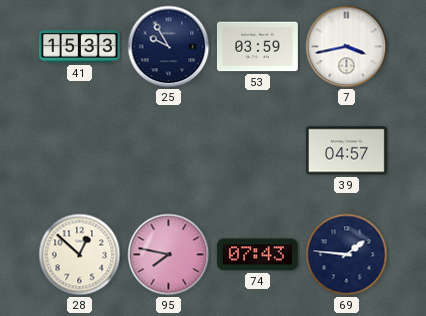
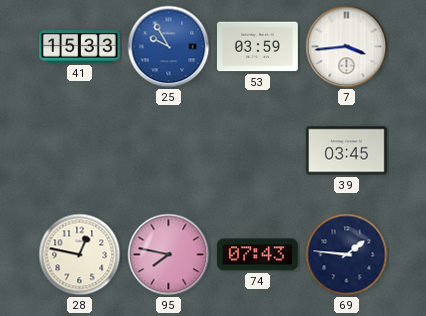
25 dial: navy -> blue
7: 3:43 -> 3:44
39: 04:57 -> 03:45
28: 12:52 -> 12:47
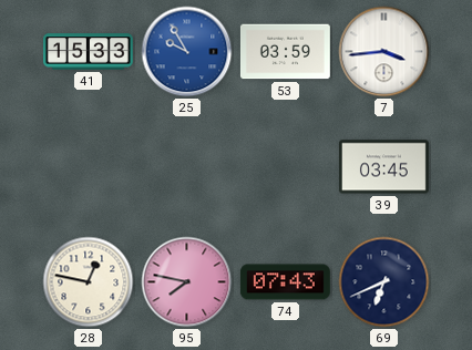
69: 1:46 -> 6:41
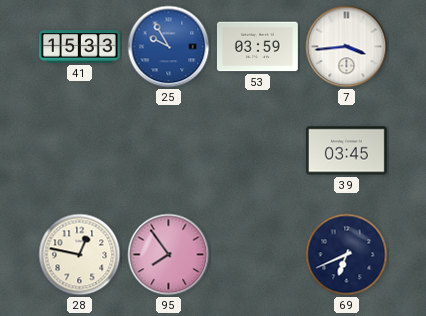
95: 7:47 -> 7:54
74: 07:43 -> none
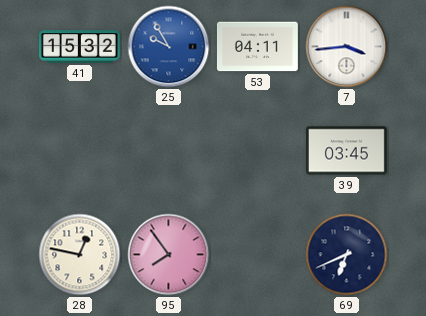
41: 15:33 -> 15:32
53: 03:59 -> 04:11
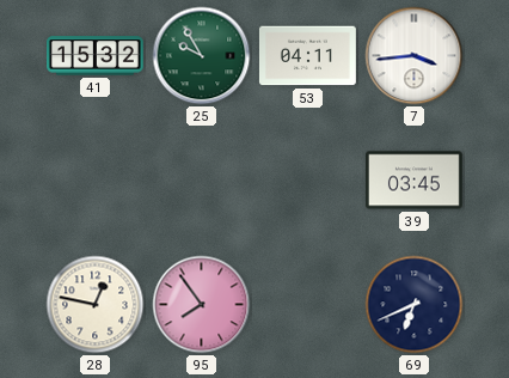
25 dial: blue -> green
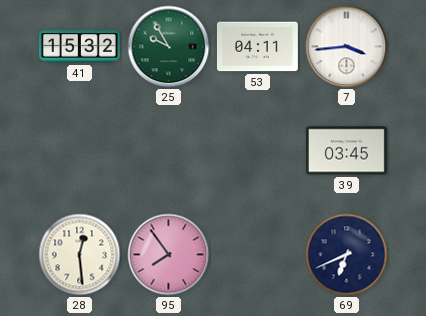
28: 12:47 -> 12:29
